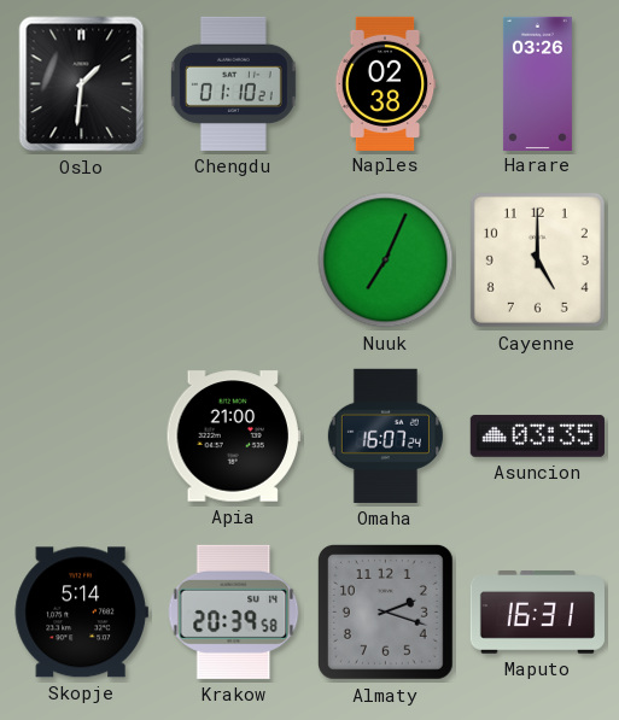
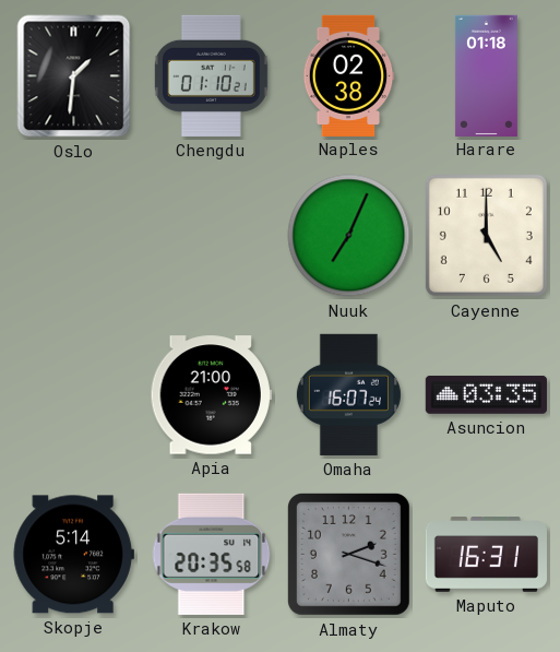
Harare: 03:26 -> 01:18
Krakow: 20:39 -> 20:35
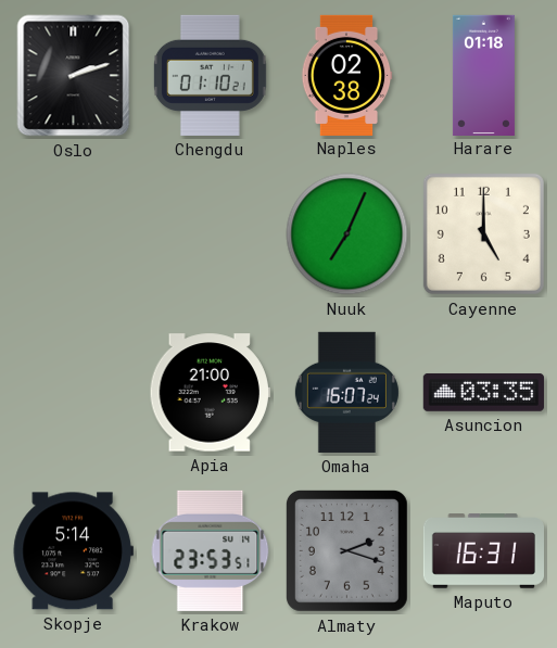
Oslo: 1:31 -> 2:12
Krakow: 20:35 -> 23:53
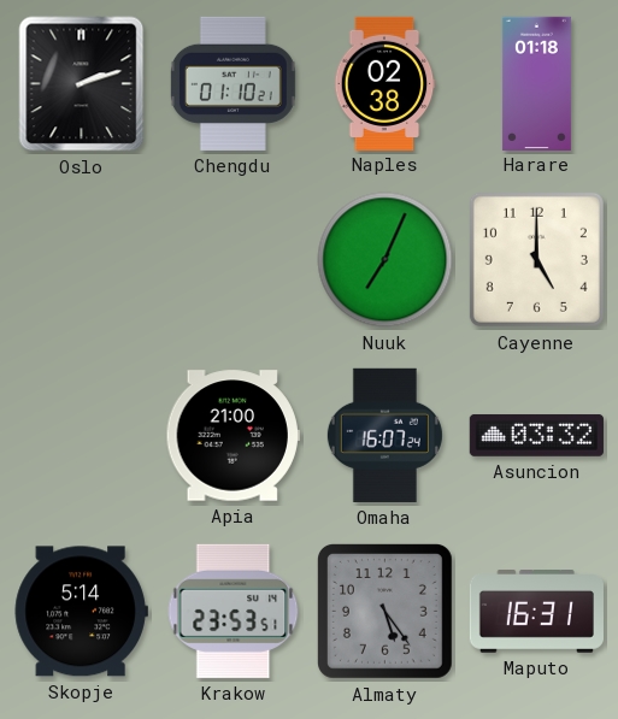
Asuncion: 03:35 -> 03:32
Almaty: 2:18 -> 5:24
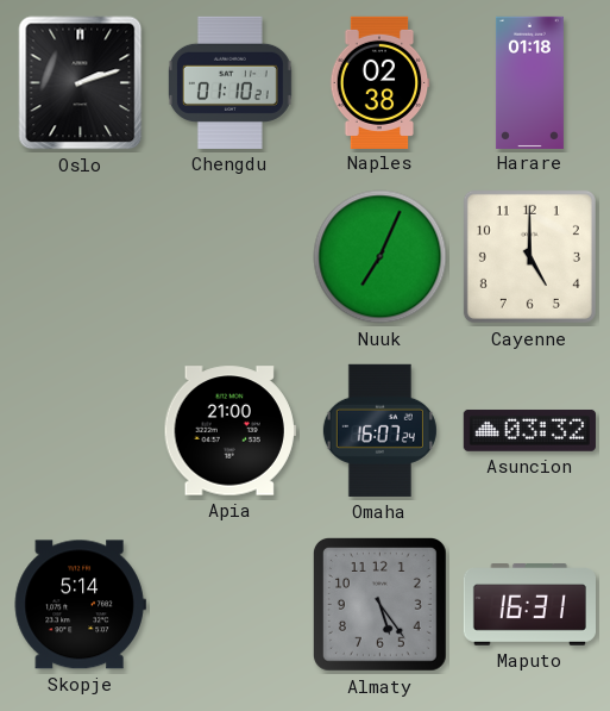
Krakow: 23:53 -> none
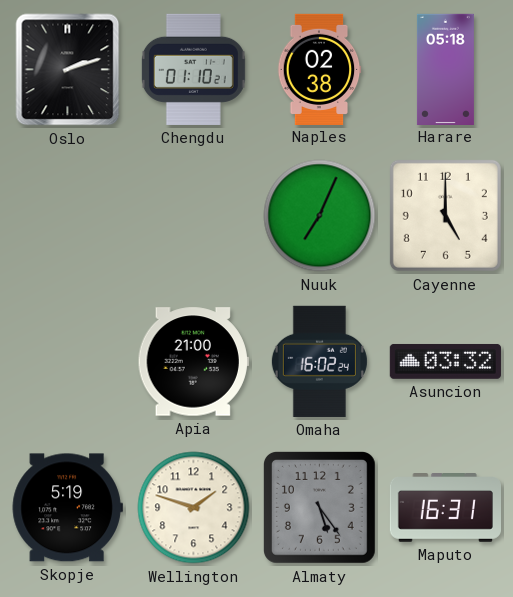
Harare: 01:18 -> 05:18
Omaha: 16:07 -> 16:02
Skopje: 5:14 -> 5:19
Wellington: none -> 1:48
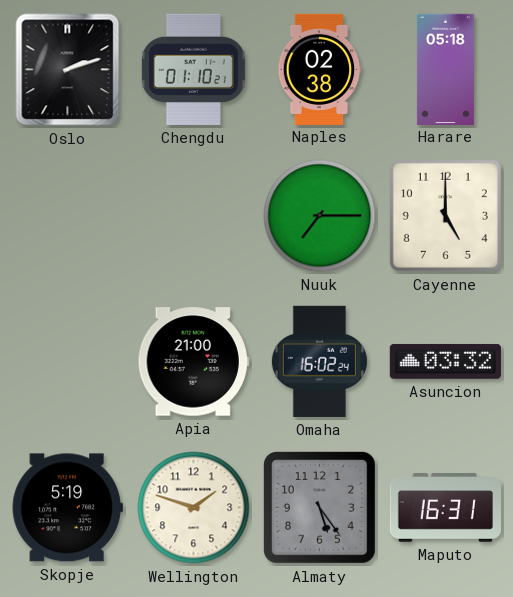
Nuuk: 7:04 -> 7:15
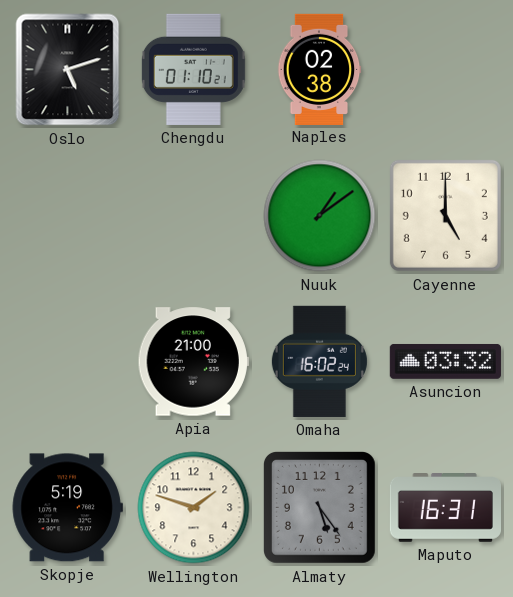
Oslo: 2:12 -> 5:12
Harare: 05:18 -> none
Nuuk: 7:15 -> 1:09
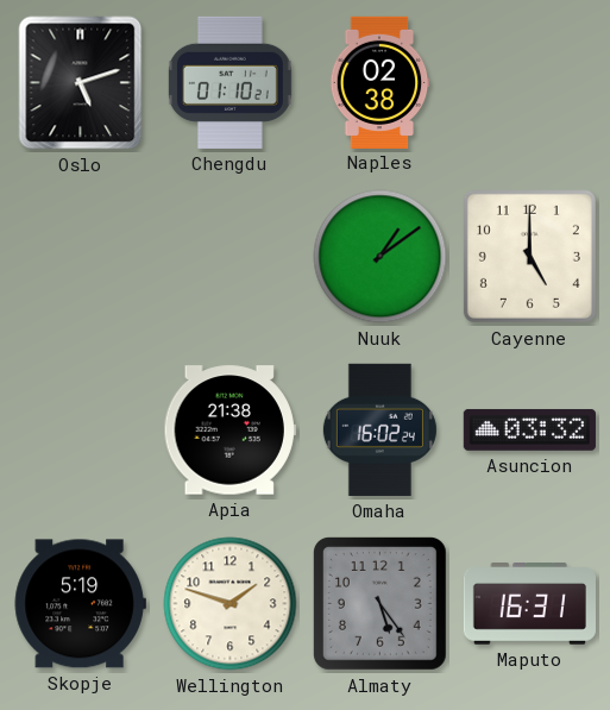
Apia: 21:00 -> 21:38
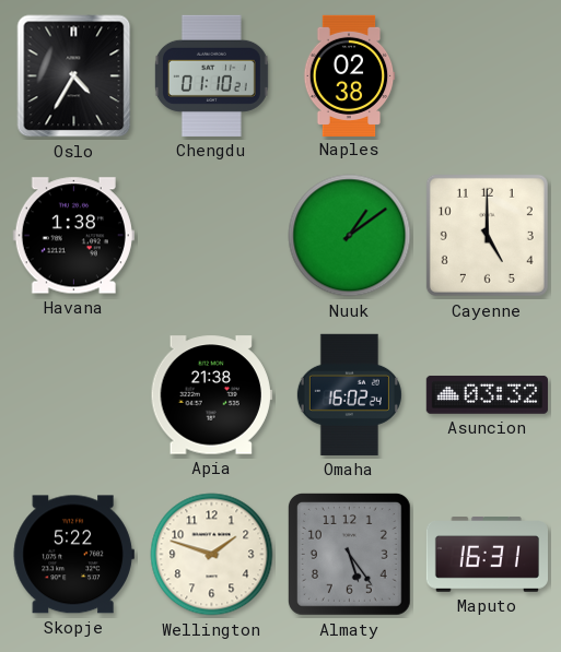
Oslo: 5:12 -> 4:35
Havana: none -> 1:38
Skopje: 5:19 -> 5:22
